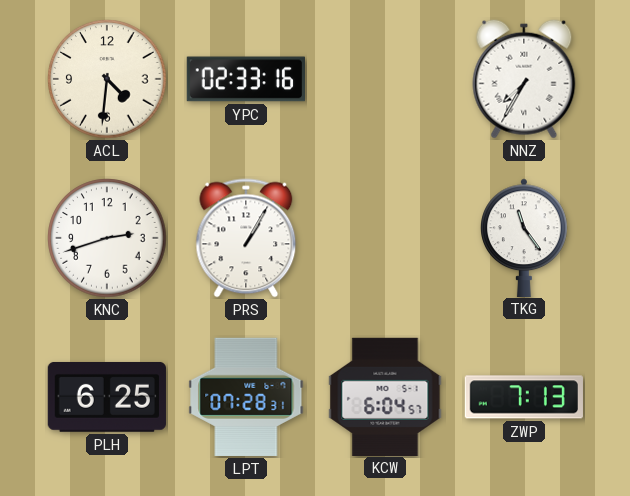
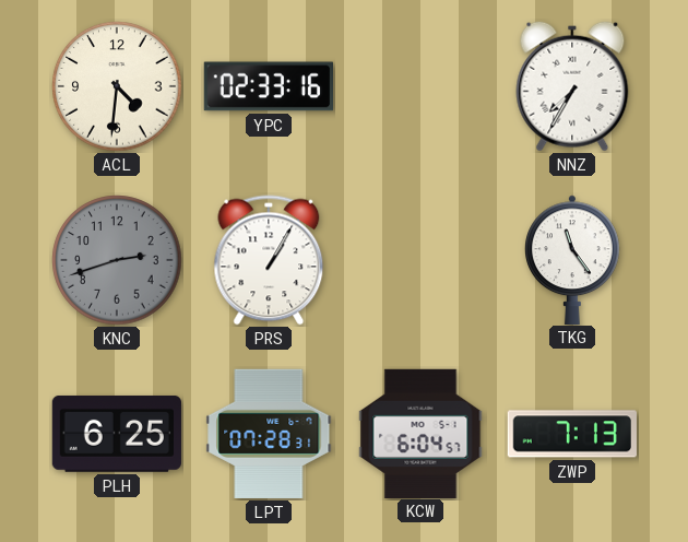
KNC dial: white -> grey
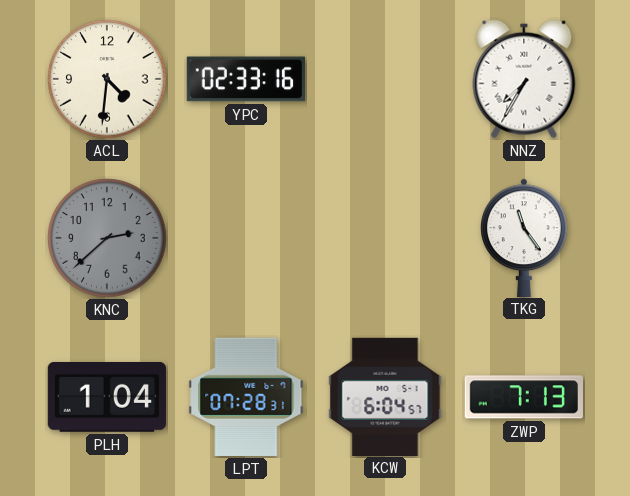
KNC: 2:42 -> 2:38
PRS: 1:05 -> none
PLH: 6:25 -> 1:04
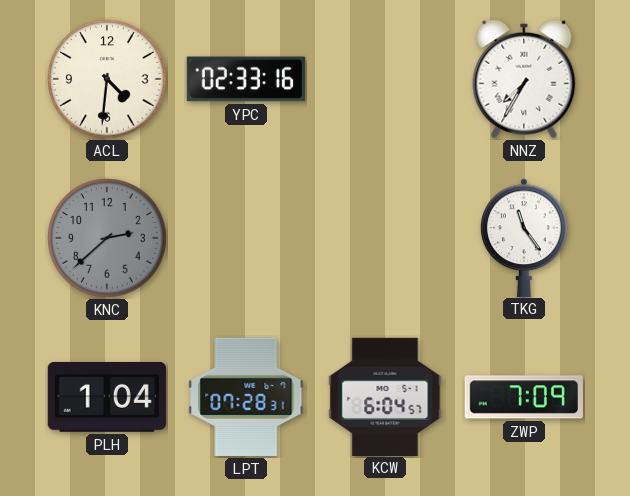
ZWP: 7:13 -> 7:09
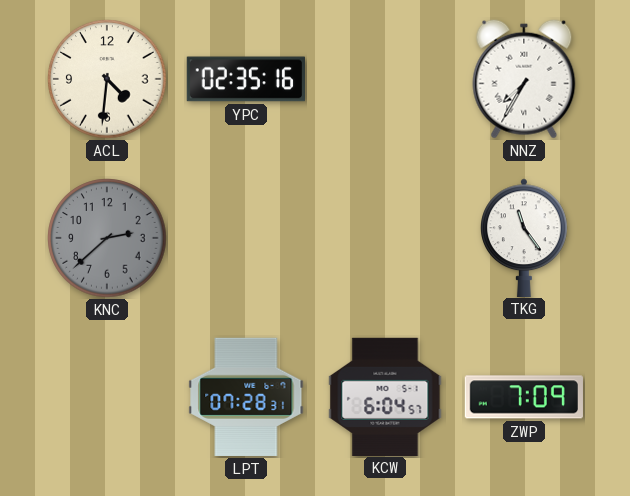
YPC: 02:33 -> 02:35
PLH: 1:04 -> none
